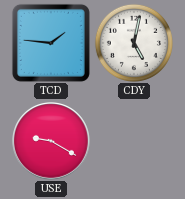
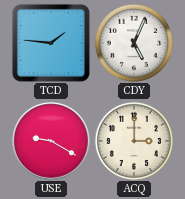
CDY: 5:02 -> 5:04
ACQ: none -> 3:00
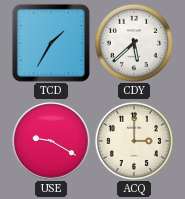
TCD: 1:46 -> 1:35
CDY: 5:04 -> 5:38
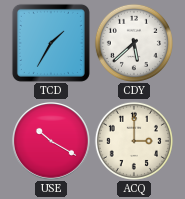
USE: 9:20 -> 10:20
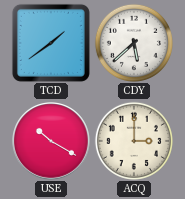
TCD: 1:35 -> 1:39
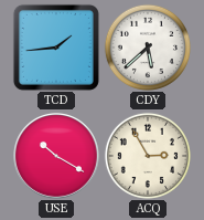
TCD: 1:39 -> 1:44
ACQ: 3:00 -> 2:55
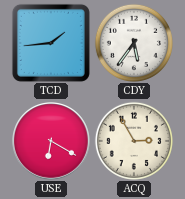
CDY: 5:38 -> 5:36
USE: 10:20 -> 6:20
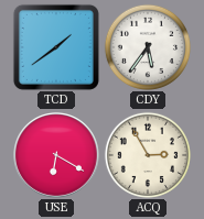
TCD: 1:44 -> 1:39
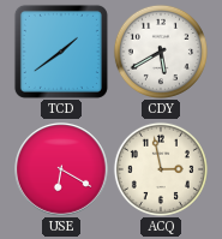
CDY: 5:36 -> 5:40
ACQ: 2:55 -> 2:58
